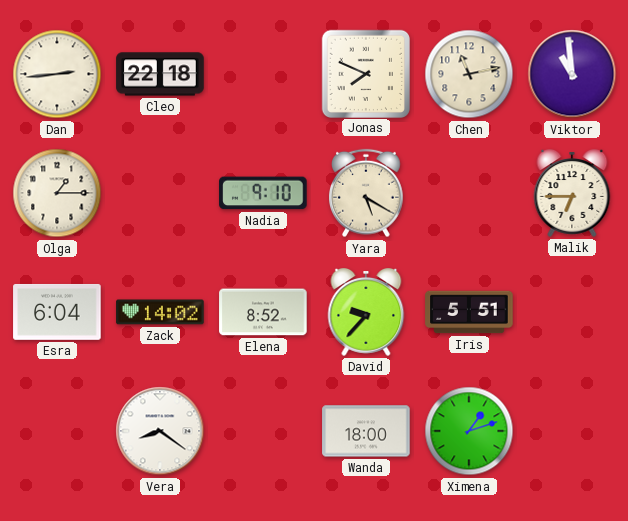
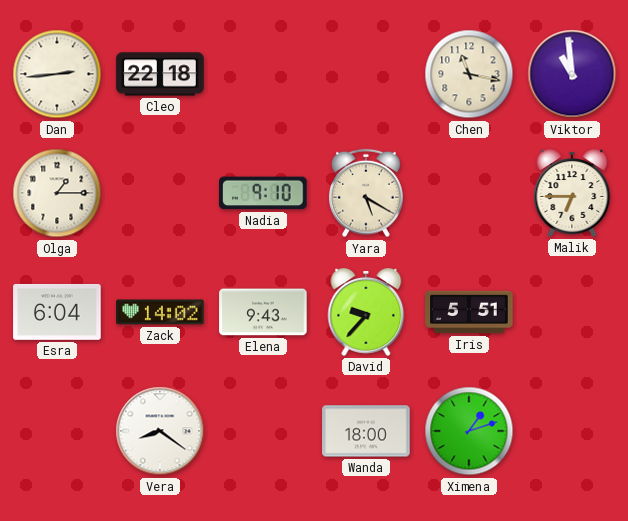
Jonas: 7:49 -> none
Chen: 11:13 -> 11:17
Elena: 8:52 -> 9:43
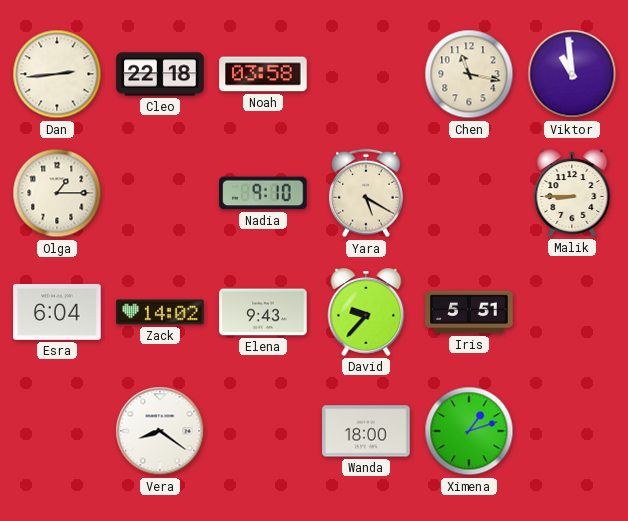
Noah: none -> 03:58
Malik: 6:45 -> 8:45
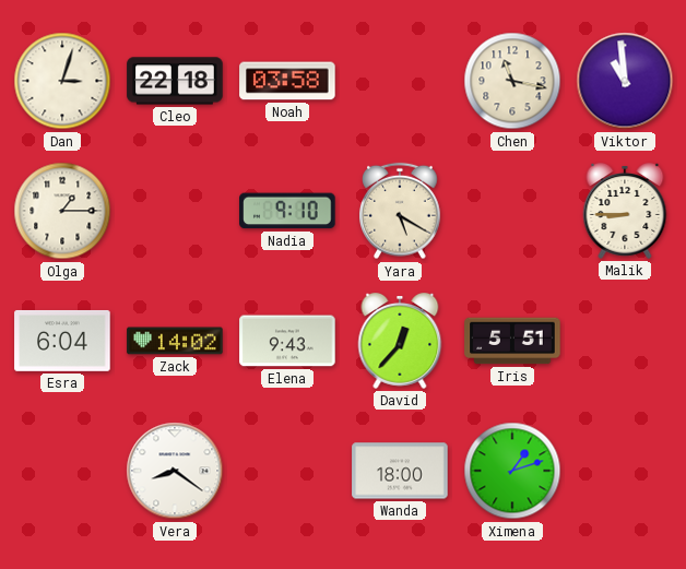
Dan: 2:44 -> 3:03
David: 9:37 -> 12:37
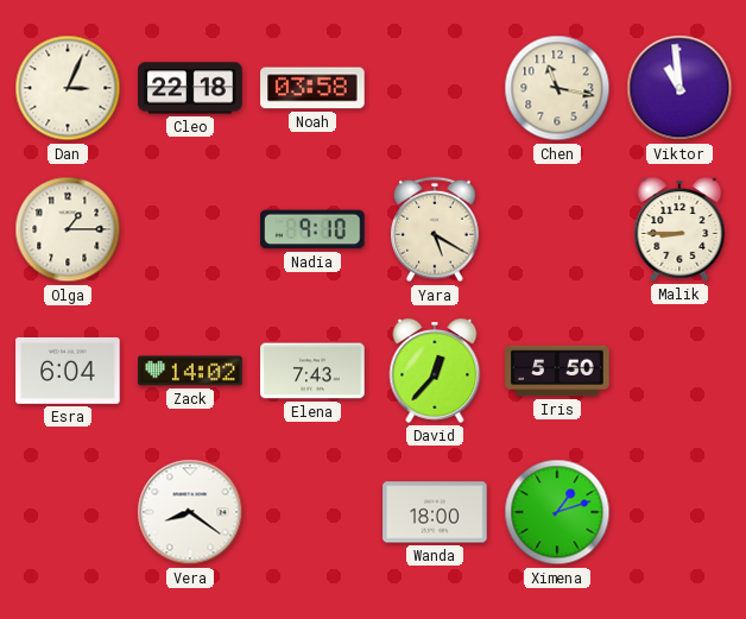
Dan: 3:03 -> 3:04
Elena: 9:43 -> 7:43
Iris: 5:51 -> 5:50
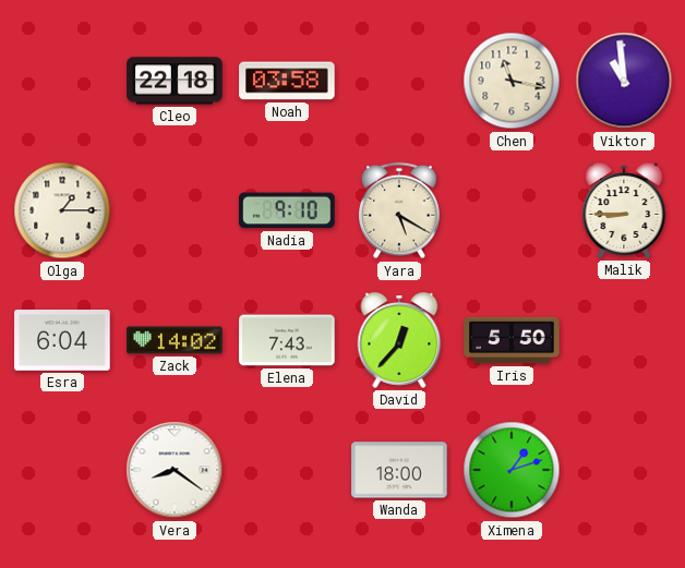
Dan: 3:04 -> none
